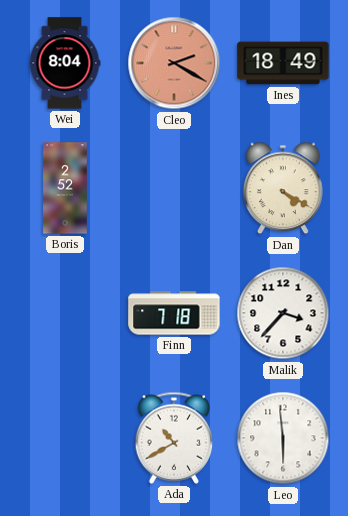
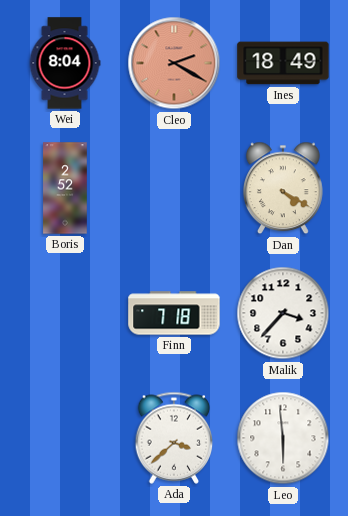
Ada: 10:40 -> 3:38
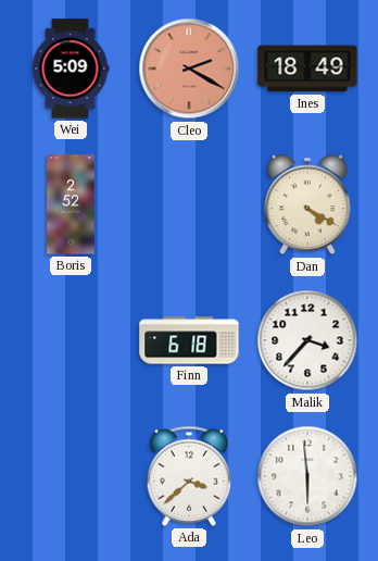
Wei: 8:04 -> 5:09
Finn: 7:18 -> 6:18
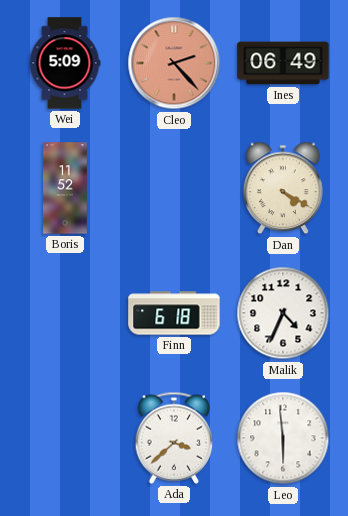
Cleo: 2:20 -> 2:23
Ines: 18:49 -> 06:49
Boris: 2:52 -> 11:52
Malik: 3:37 -> 4:34
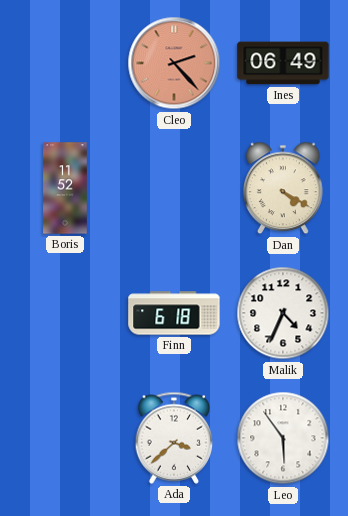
Wei: 5:09 -> none
Leo: 5:59 -> 5:54
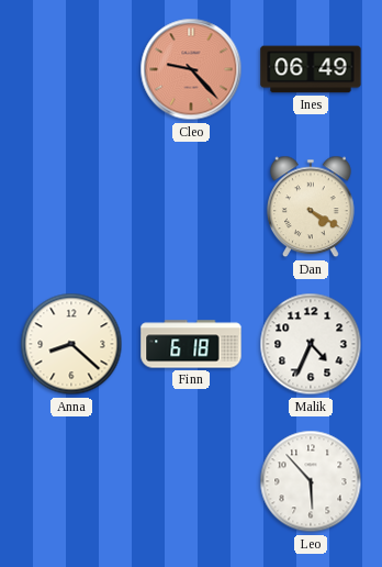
Cleo: 2:23 -> 9:23
Boris: 11:52 -> none
Anna: none -> 8:22
Ada: 3:38 -> none
Leo: 5:54 -> 5:53
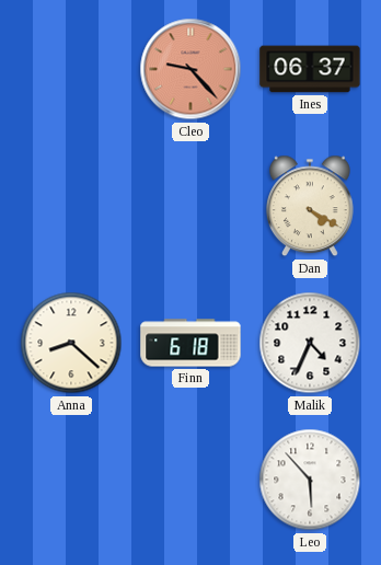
Ines: 06:49 -> 06:37
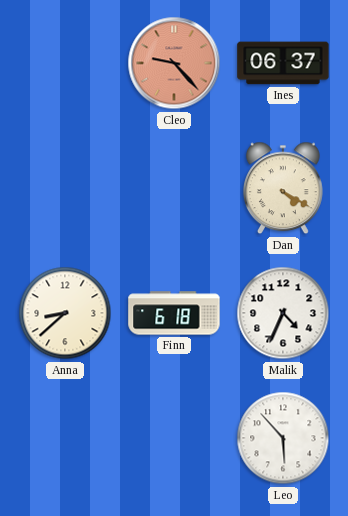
Anna: 8:22 -> 8:38
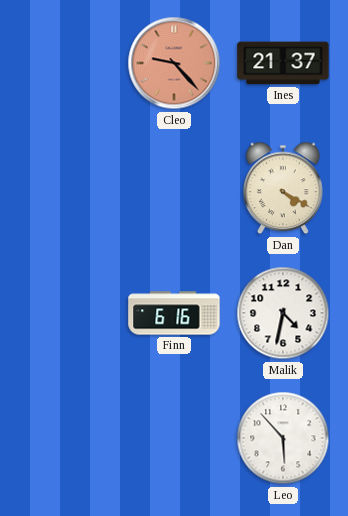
Ines: 06:37 -> 21:37
Anna: 8:38 -> none
Finn: 6:18 -> 6:16
Malik: 4:34 -> 4:32
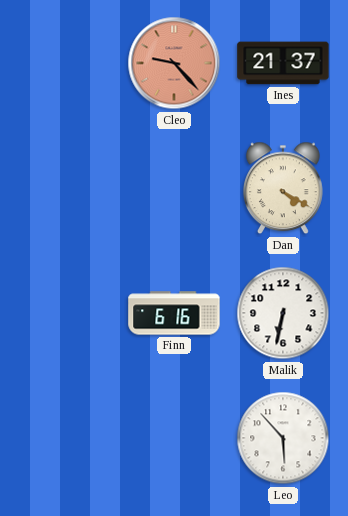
Malik: 4:32 -> 6:32
